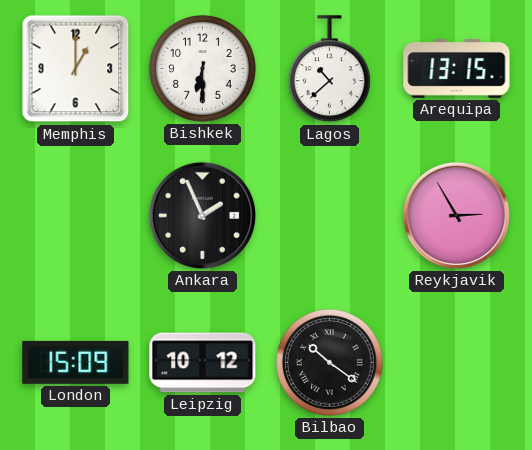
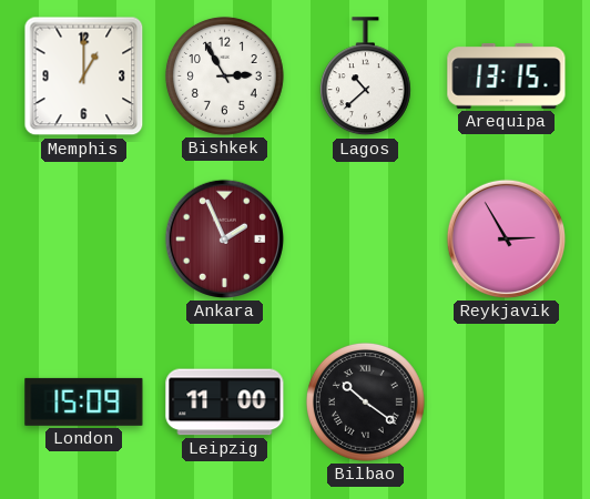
Bishkek: 6:30 -> 2:55
Ankara dial: black -> burgundy
Leipzig: 10:12 -> 11:00
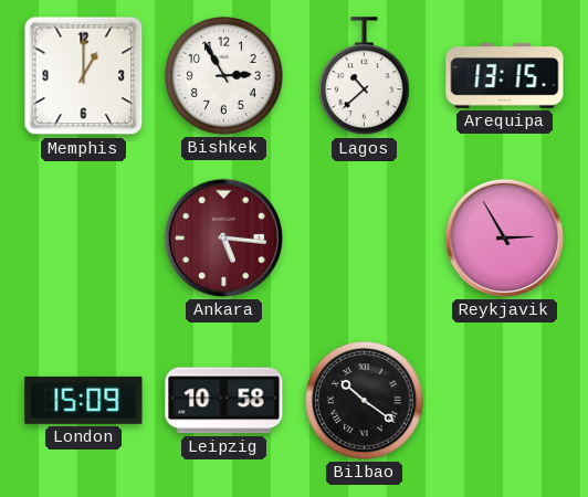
Ankara: 1:56 -> 5:16
Leipzig: 11:00 -> 10:58
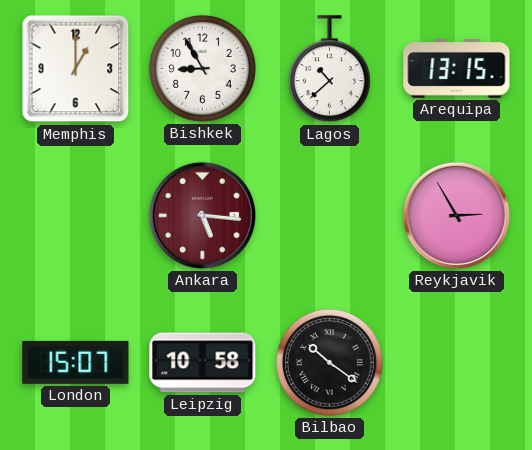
Bishkek: 2:55 -> 8:55
London: 15:09 -> 15:07
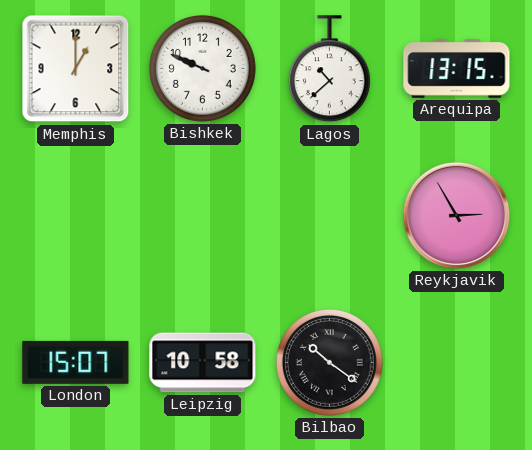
Bishkek: 8:55 -> 9:49
Ankara: 5:16 -> none
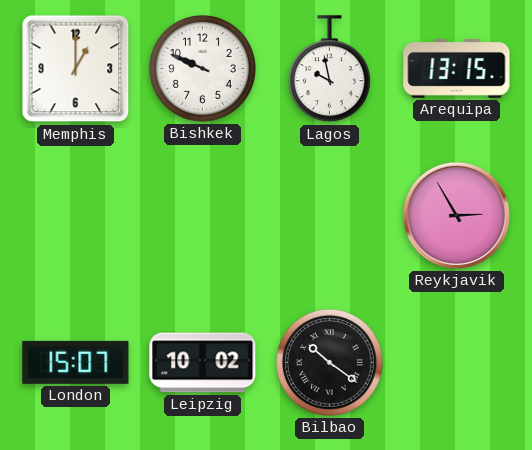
Lagos: 10:38 -> 9:58
Leipzig: 10:58 -> 10:02
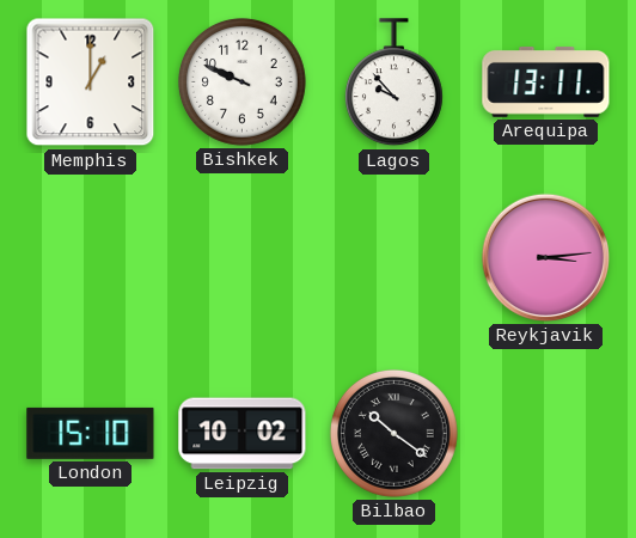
Lagos: 9:58 -> 9:53
Arequipa: 13:15 -> 13:11
Reykjavik: 2:55 -> 3:14
London: 15:07 -> 15:10
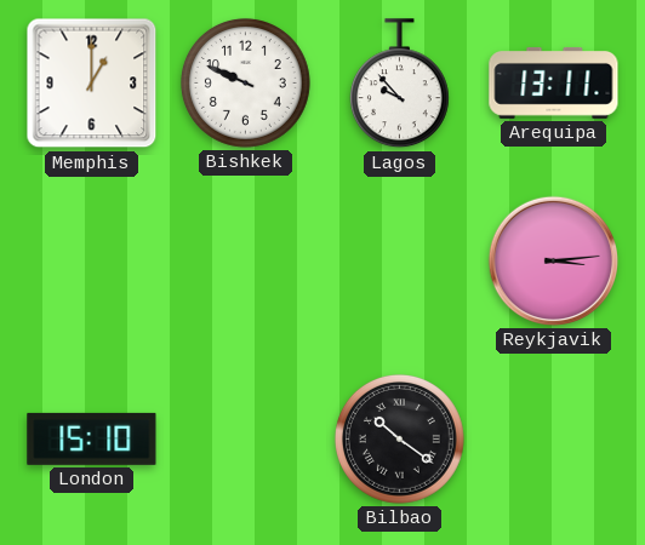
Leipzig: 10:02 -> none
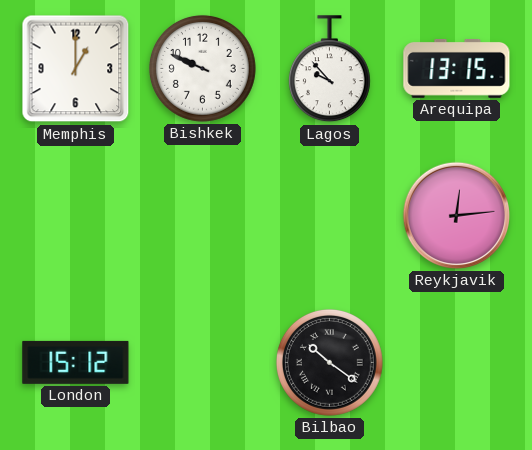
Arequipa: 13:11 -> 13:15
Reykjavik: 3:14 -> 12:14
London: 15:10 -> 15:12
